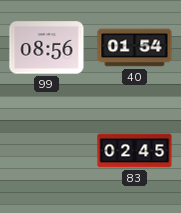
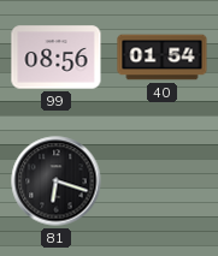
81: none -> 6:18
83: 02:45 -> none
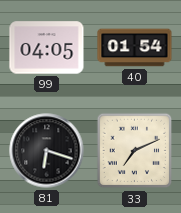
99: 08:56 -> 04:05
33: none -> 7:11
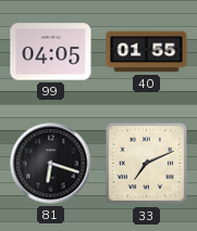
40: 01:54 -> 01:55
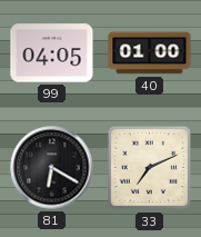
40: 01:55 -> 01:00
81: 6:18 -> 6:20
